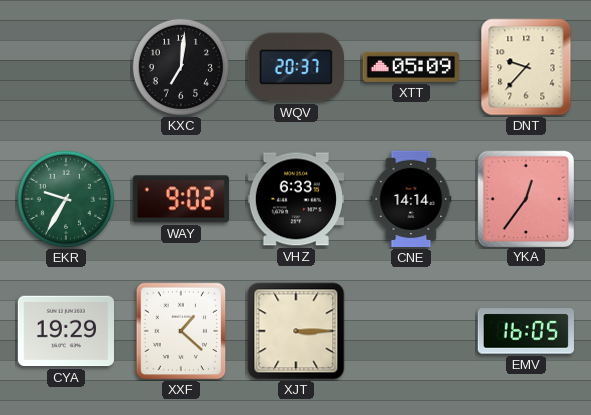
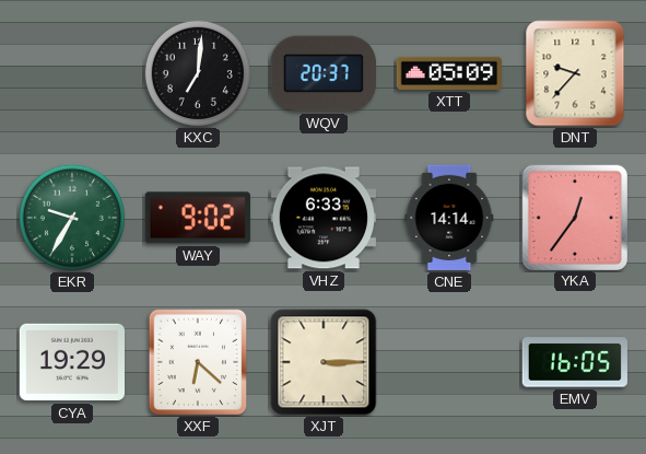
XXF: 1:22 -> 6:22
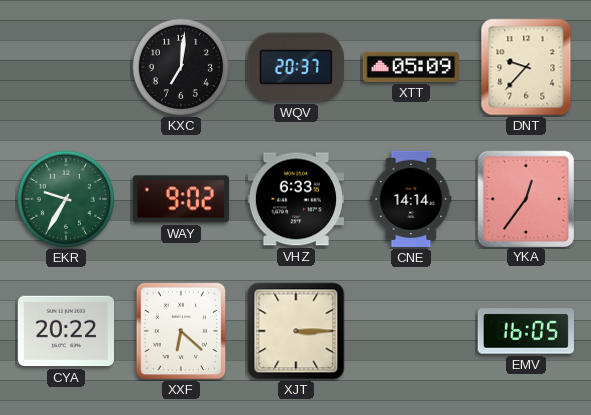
CYA: 19:29 -> 20:22
